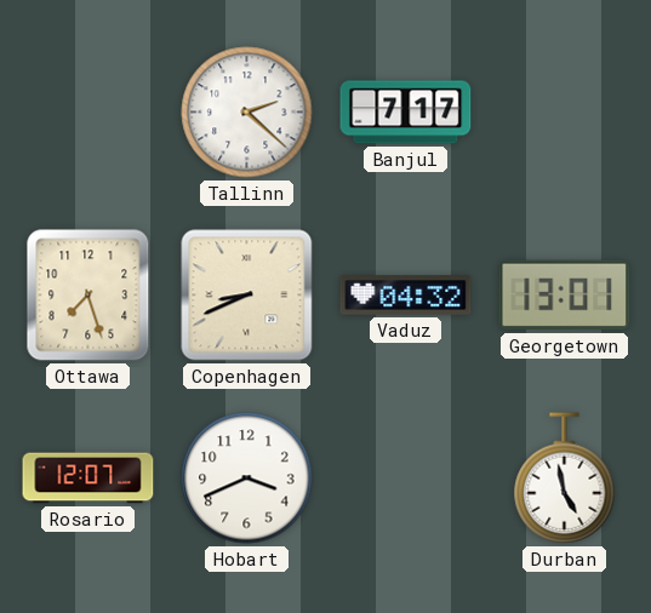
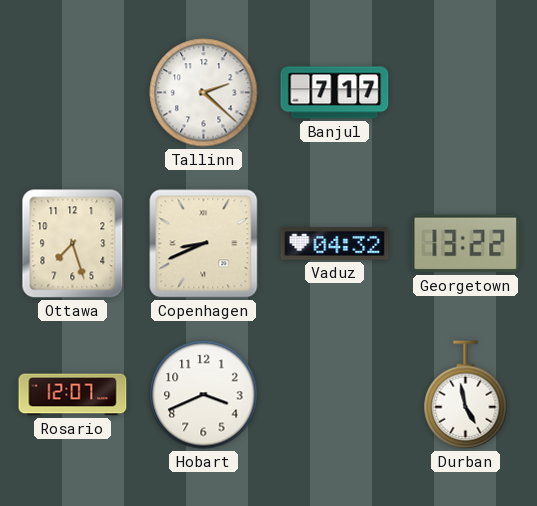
Georgetown: 13:01 -> 13:22
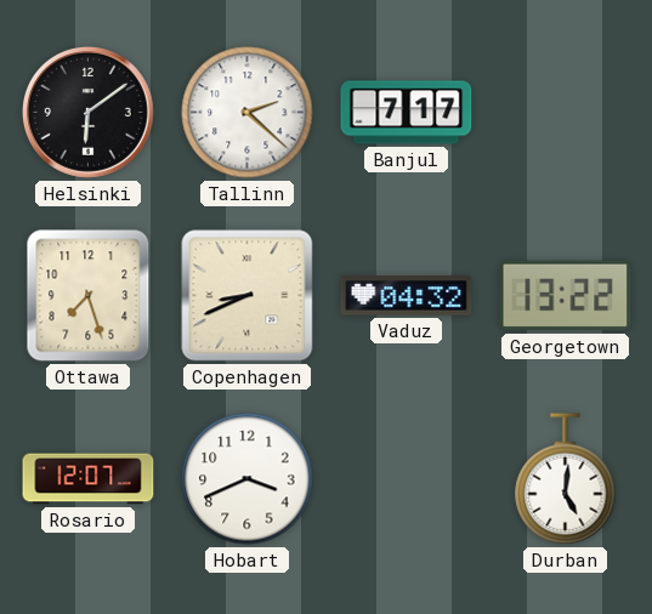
Helsinki: none -> 6:09
Durban: 4:58 -> 5:01
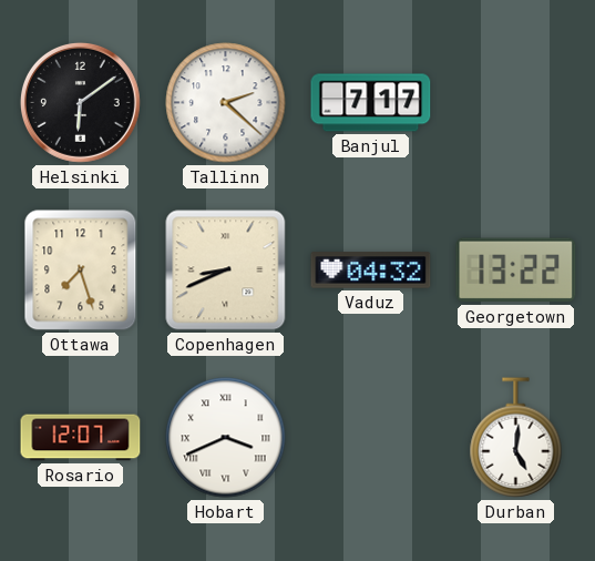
Hobart numerals: Arabic -> Roman
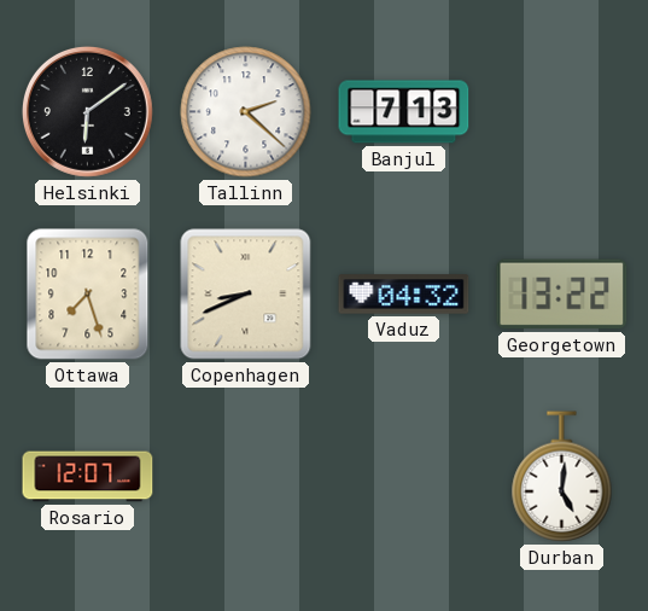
Banjul: 7:17 -> 7:13
Hobart: 3:41 -> none
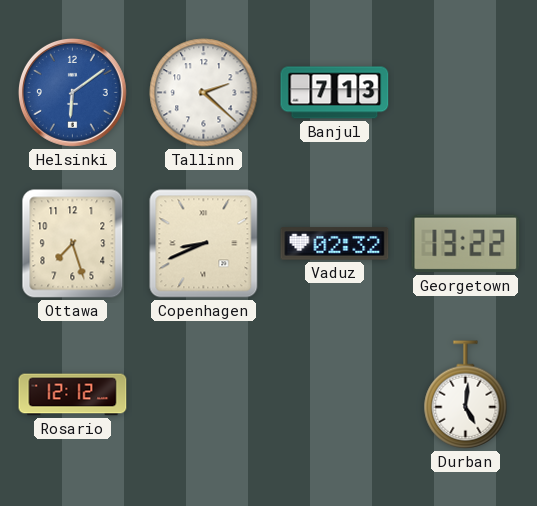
Helsinki dial: black -> blue
Vaduz: 04:32 -> 02:32
Rosario: 12:07 -> 12:12
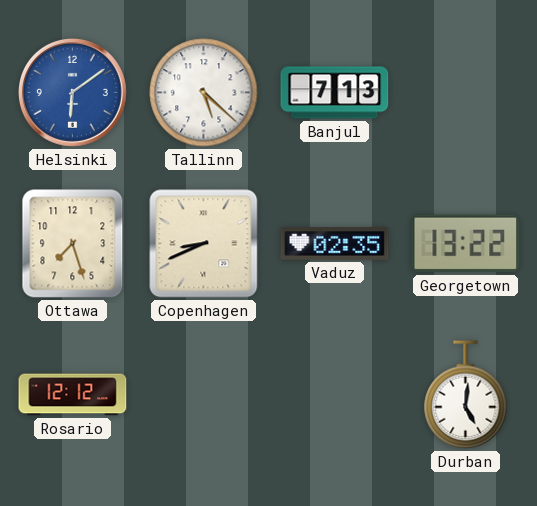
Tallinn: 2:22 -> 5:22
Vaduz: 02:32 -> 02:35
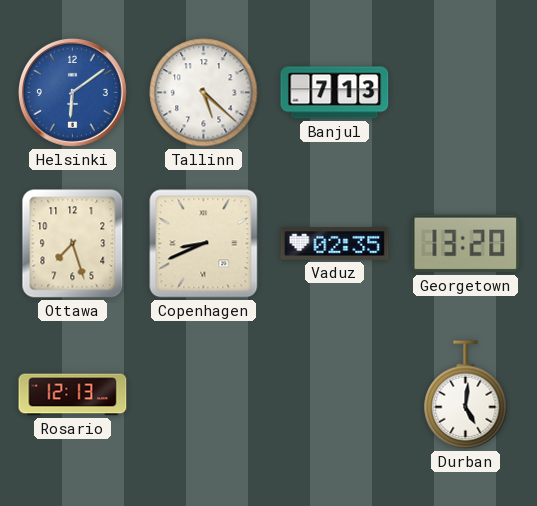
Georgetown: 13:22 -> 13:20
Rosario: 12:12 -> 12:13
